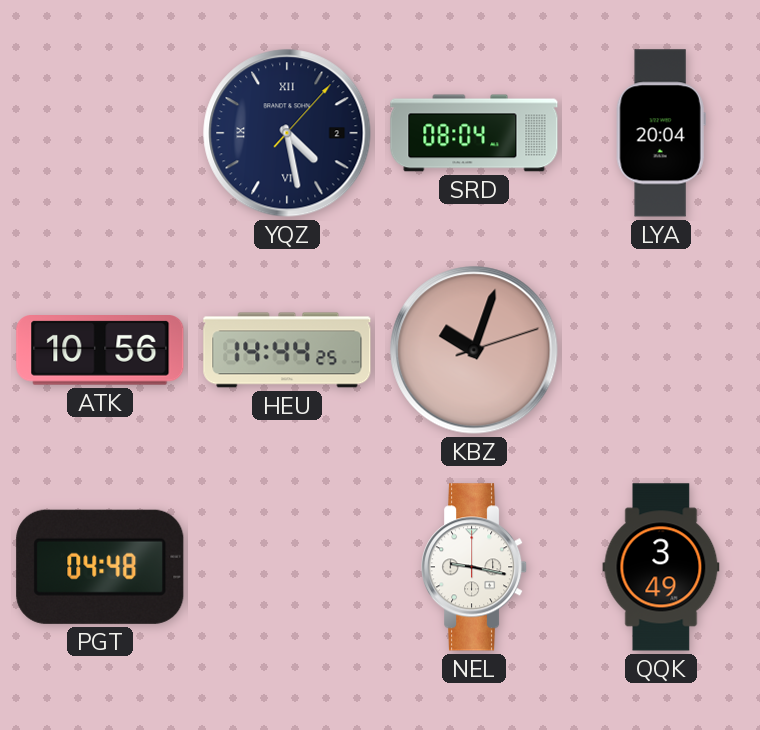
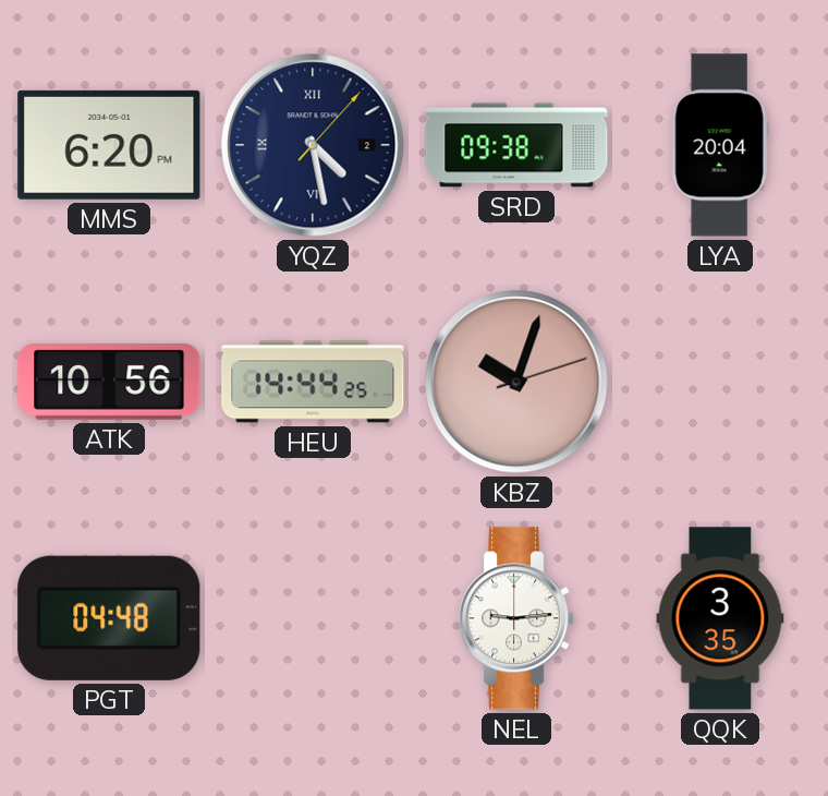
MMS: none -> 6:20
SRD: 08:04 -> 09:38
NEL: 9:17 -> 9:14
QQK: 3:49 -> 3:35
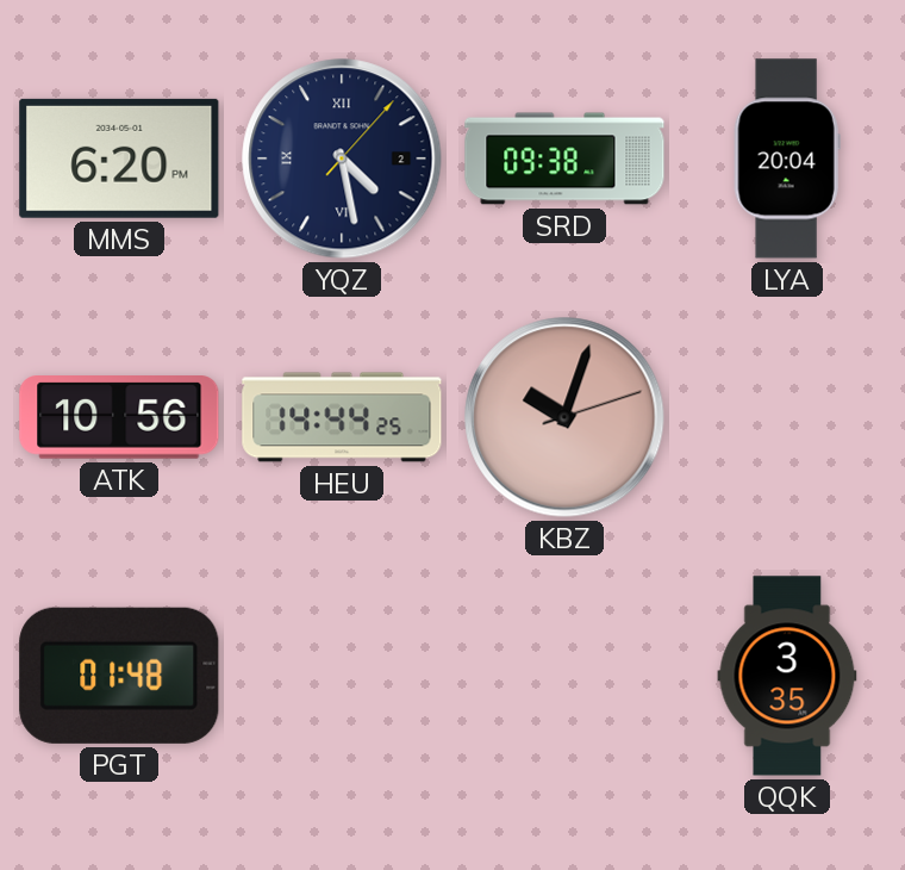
PGT: 04:48 -> 01:48
NEL: 9:14 -> none
